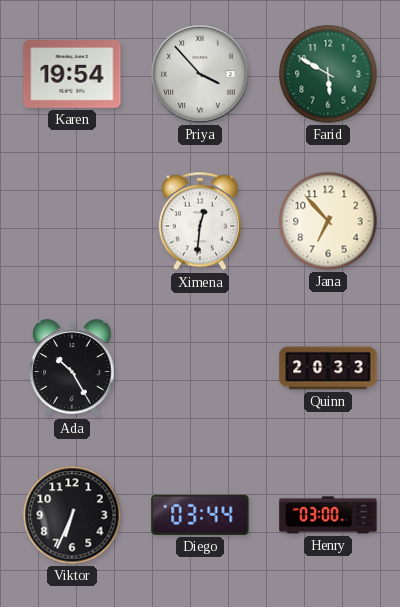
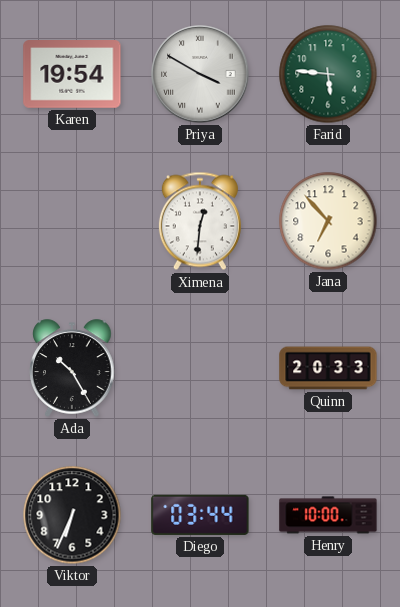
Priya: 3:53 -> 3:50
Farid: 5:50 -> 5:46
Henry: 03:00 -> 10:00
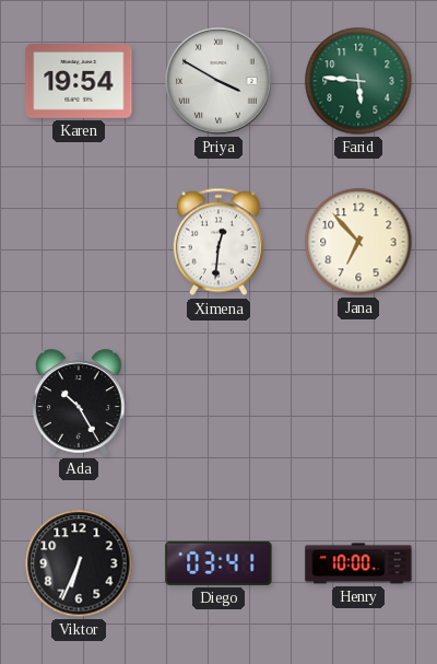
Quinn: 20:33 -> none
Diego: 03:44 -> 03:41
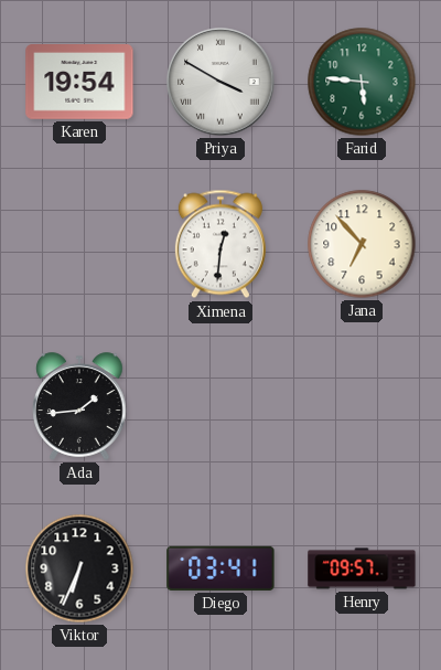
Ada: 10:25 -> 1:44
Henry: 10:00 -> 09:57
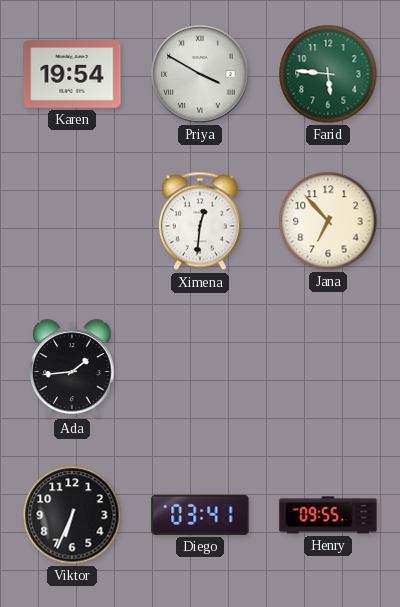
Henry: 09:57 -> 09:55
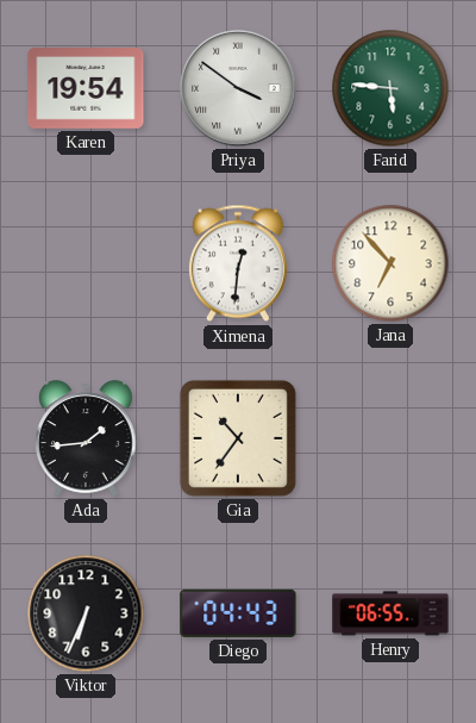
Priya: 3:50 -> 3:51
Gia: none -> 10:36
Diego: 03:41 -> 04:43
Henry: 09:55 -> 06:55
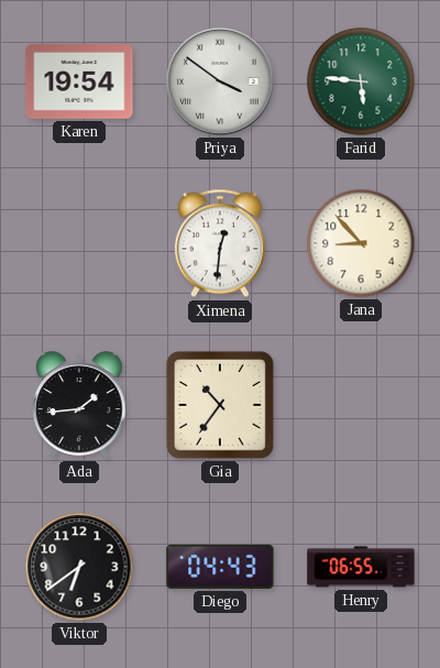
Jana: 6:53 -> 8:53
Viktor: 6:34 -> 6:39
